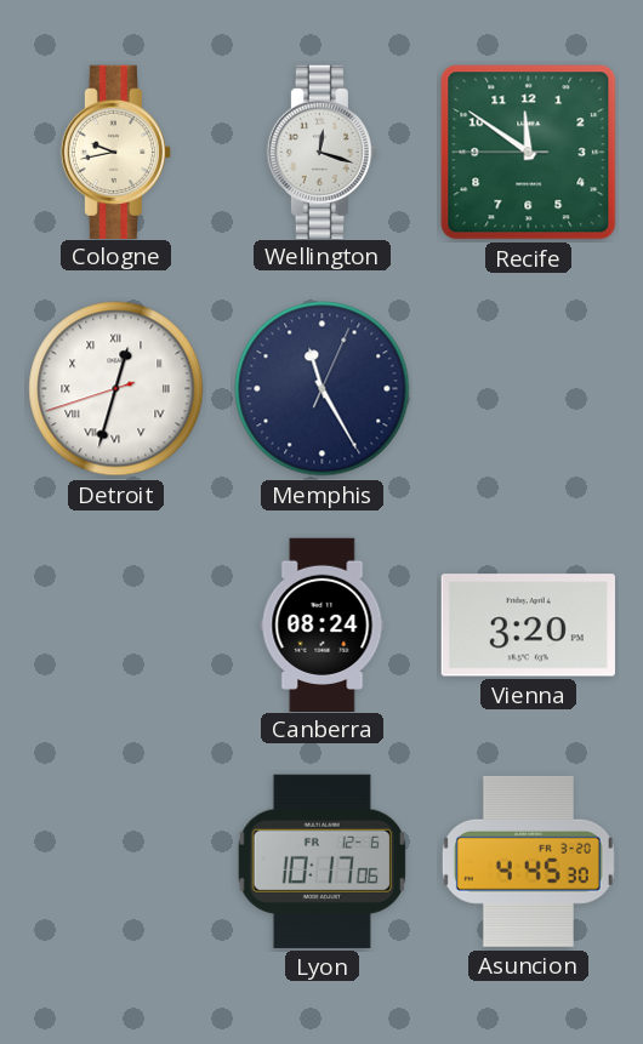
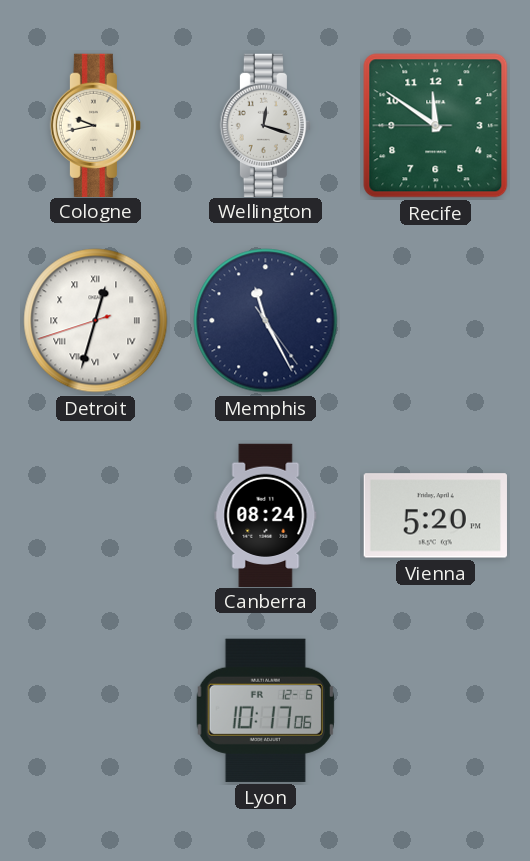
Memphis: 11:25:04 -> 11:25:24
Vienna: 3:20 -> 5:20
Asuncion: 4:45 -> none
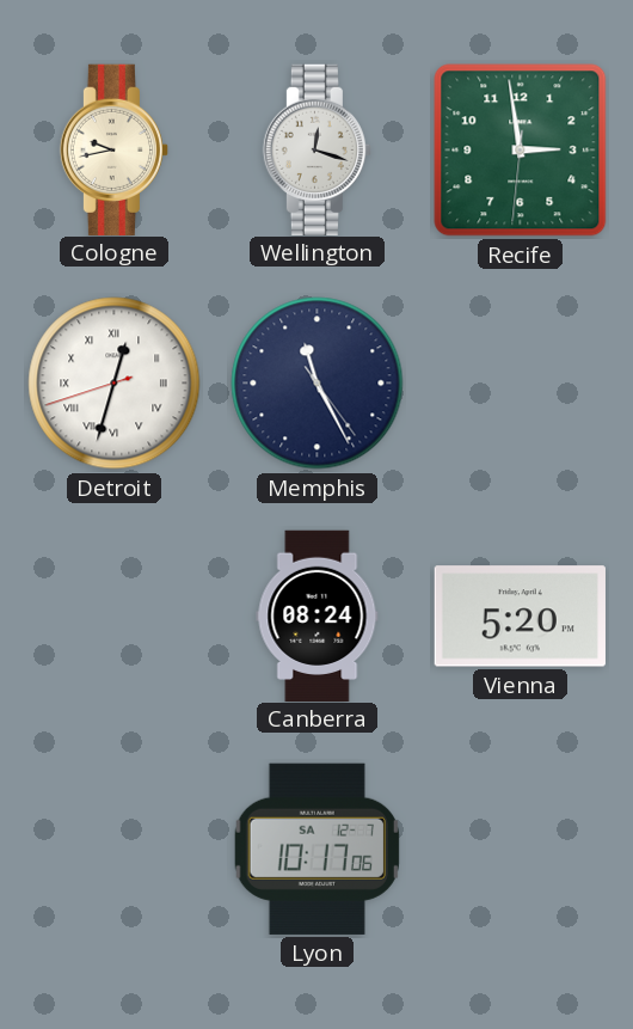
Recife: 11:50 -> 2:58
Lyon date: FR 12-6 -> SA 12-7
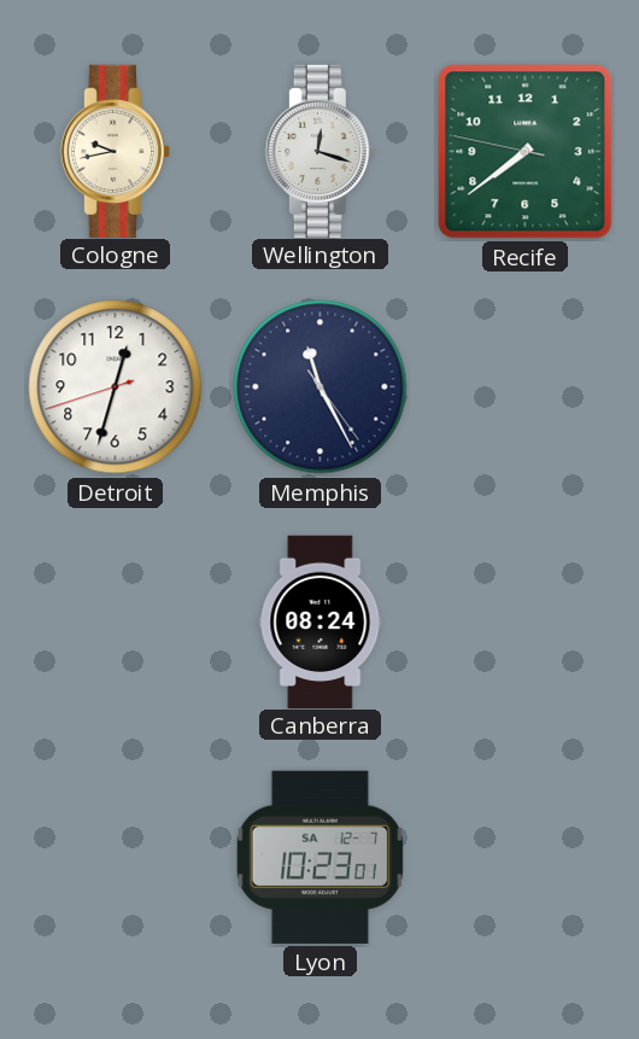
Recife: 2:58 -> 7:38
Detroit numerals: Roman -> Arabic
Vienna: 5:20 -> none
Lyon: 10:17 -> 10:23
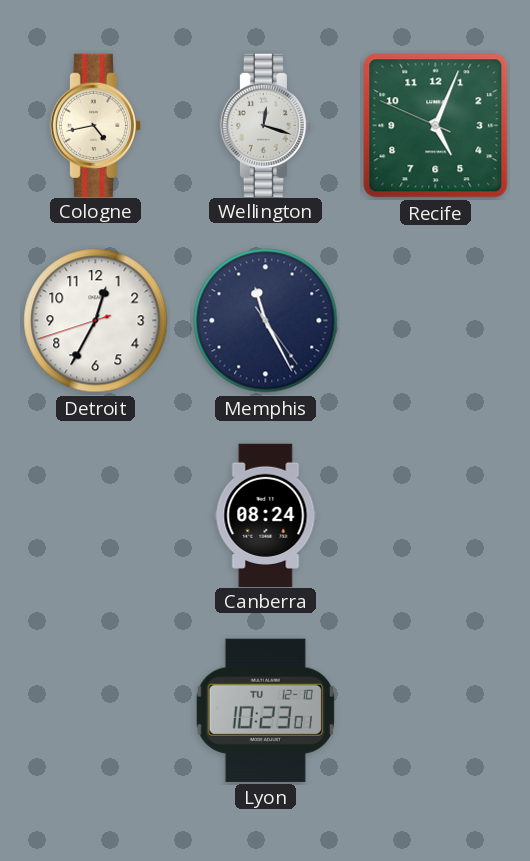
Cologne: 9:43 -> 4:43
Recife: 7:38 -> 5:03
Detroit: 12:32 -> 12:34
Lyon date: SA 12-7 -> TU 12-10
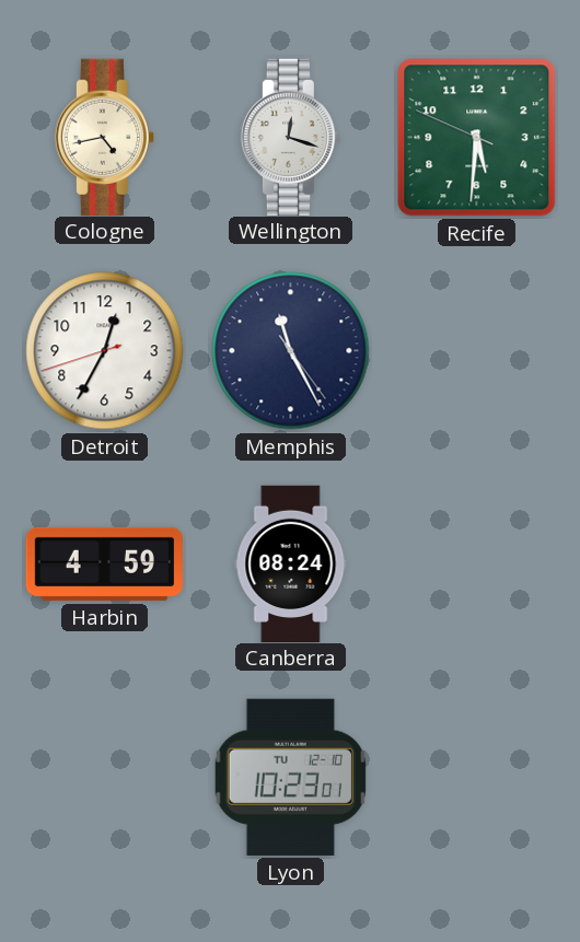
Recife: 5:03 -> 5:30
Harbin: none -> 4:59
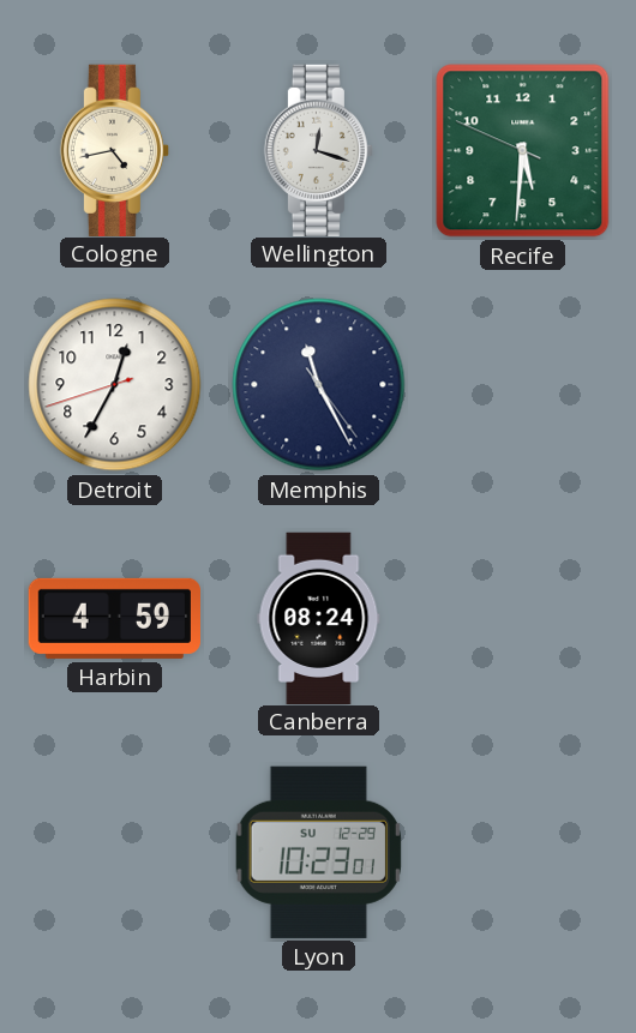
Lyon date: TU 12-10 -> SU 12-29
